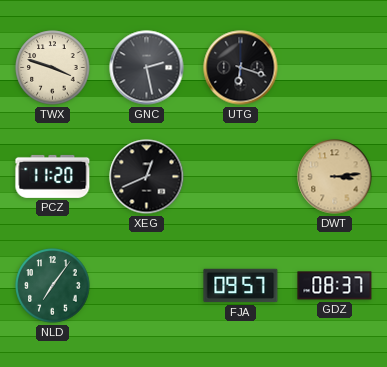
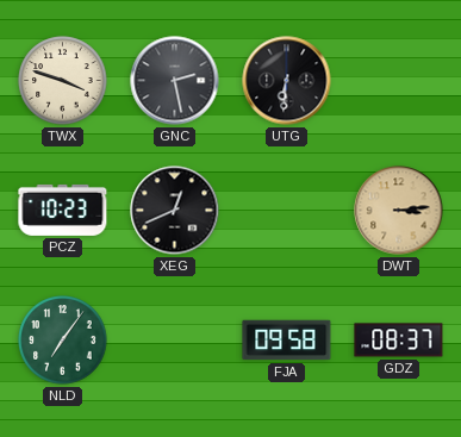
UTG: 6:18 -> 6:31
PCZ: 11:20 -> 10:23
FJA: 09:57 -> 09:58
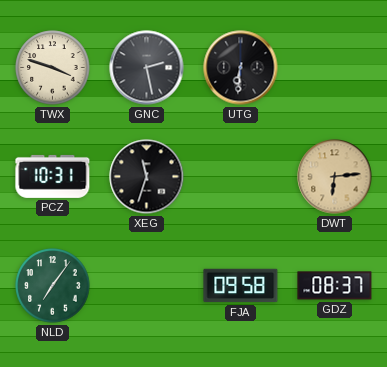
PCZ: 10:23 -> 10:31
XEG: 12:41 -> 11:33
DWT: 3:14 -> 6:14
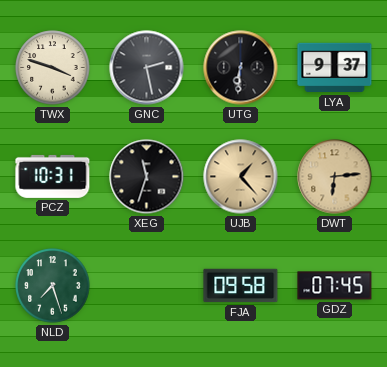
LYA: none -> 9:37
UJB: none -> 1:23
NLD: 7:06 -> 7:27
GDZ: 08:37 -> 07:45
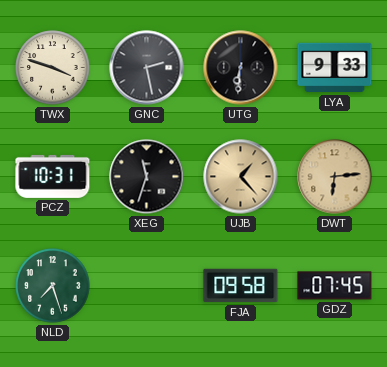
LYA: 9:37 -> 9:33
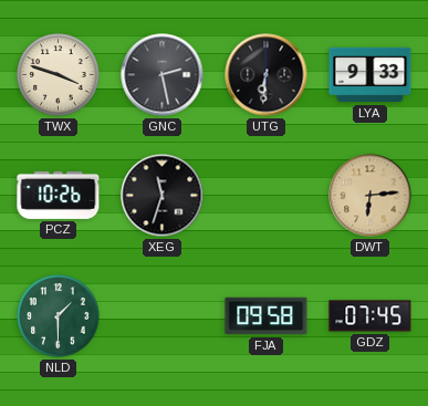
PCZ: 10:31 -> 10:26
UJB: 1:23 -> none
NLD: 7:27 -> 1:30
